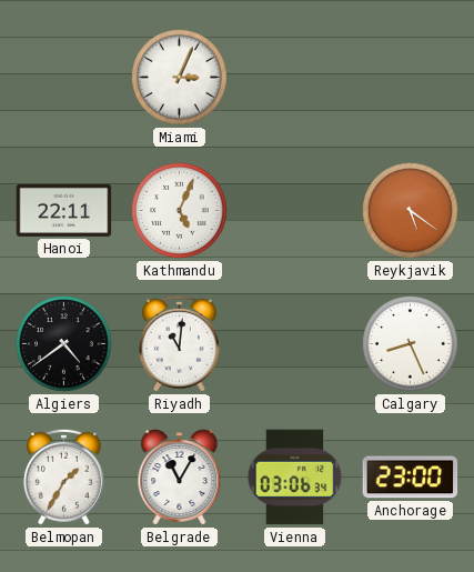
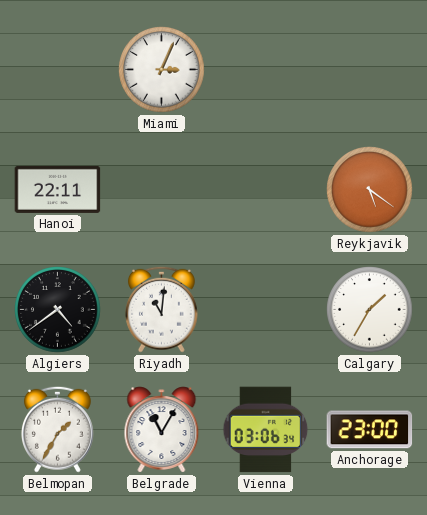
Kathmandu: 5:04 -> none
Calgary: 8:26 -> 1:35
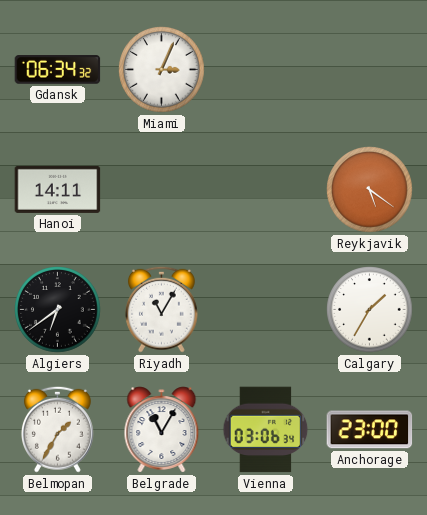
Gdansk: none -> 06:34
Hanoi: 22:11 -> 14:11
Algiers: 4:39 -> 6:39
Riyadh: 11:01 -> 11:05
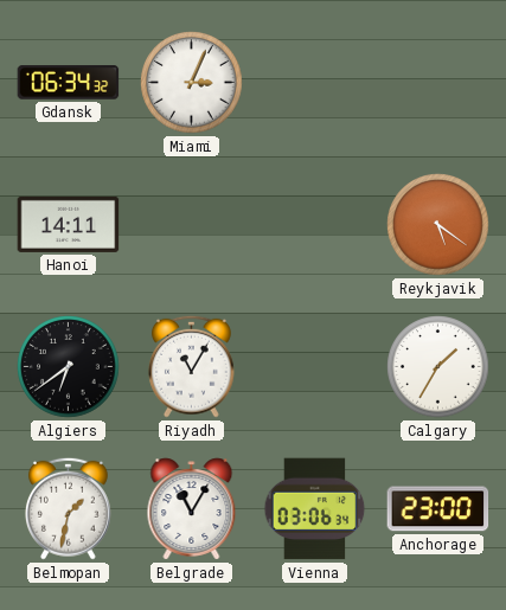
Belmopan: 1:35 -> 1:32
